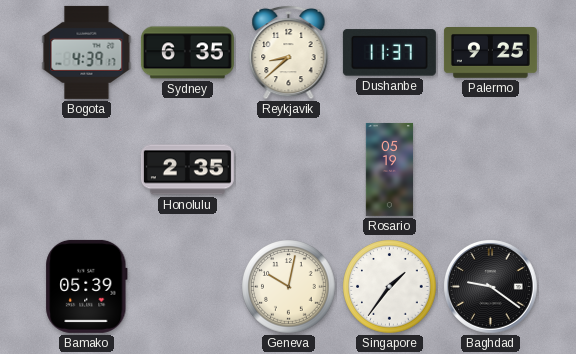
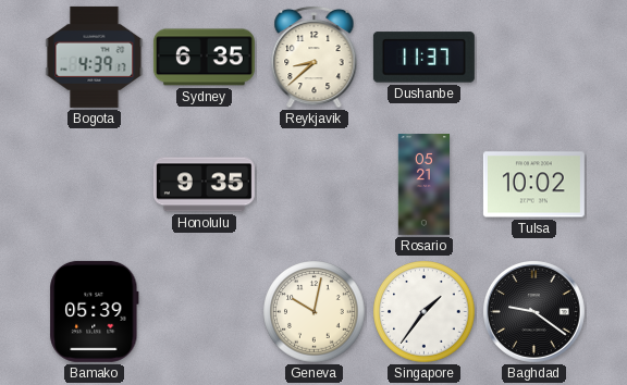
Palermo: 9:25 -> none
Honolulu: 2:35 -> 9:35
Rosario: 05:19 -> 05:21
Tulsa: none -> 10:02
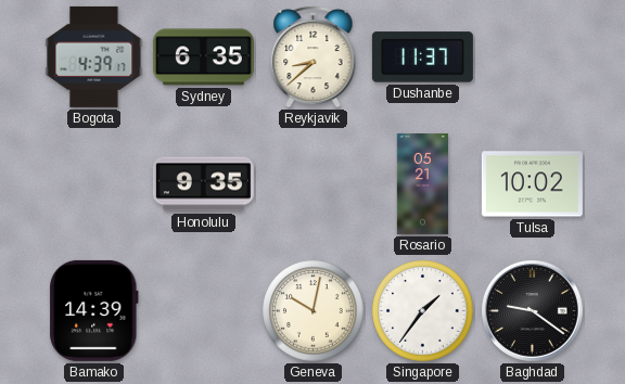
Bamako: 05:39 -> 14:39
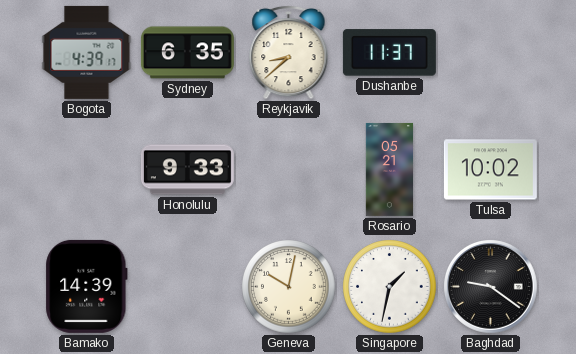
Honolulu: 9:35 -> 9:33
Singapore: 1:36 -> 1:32
